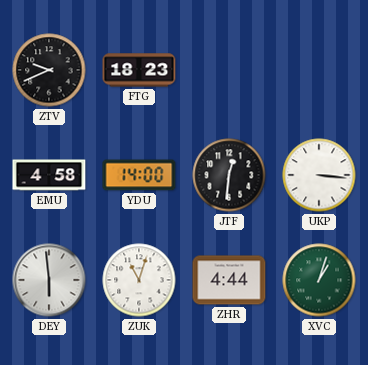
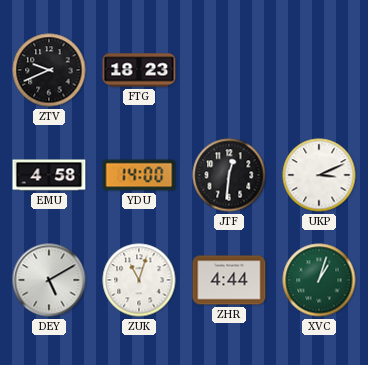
UKP: 3:16 -> 3:11
DEY: 5:59 -> 5:10
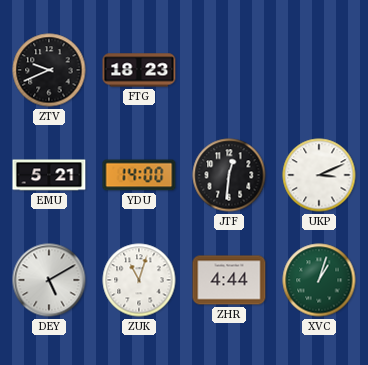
EMU: 4:58 -> 5:21
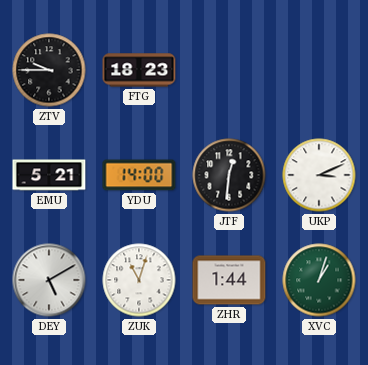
ZTV: 9:41 -> 9:45
ZHR: 4:44 -> 1:44
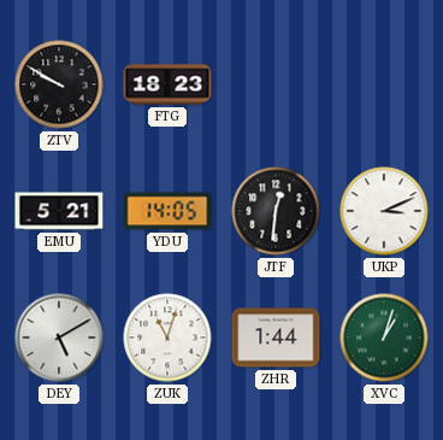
ZTV: 9:45 -> 9:50
YDU: 14:00 -> 14:05
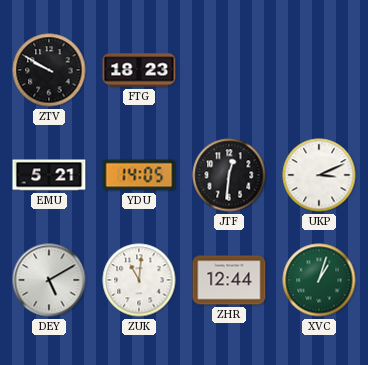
ZUK: 11:03 -> 11:01
ZHR: 1:44 -> 12:44
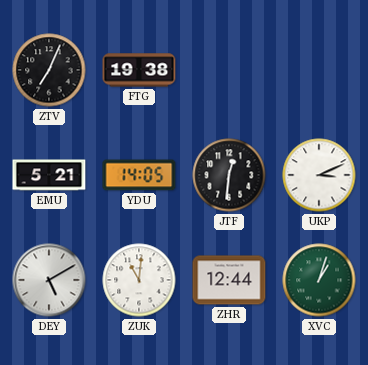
ZTV: 9:50 -> 7:04
FTG: 18:23 -> 19:38
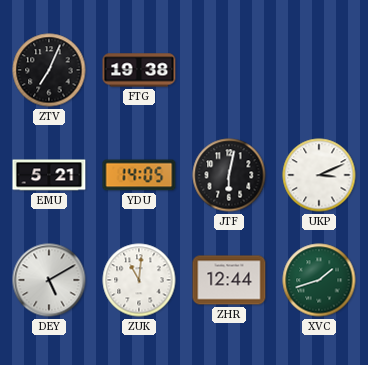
JTF: 12:31 -> 6:02
XVC: 1:03 -> 1:42
